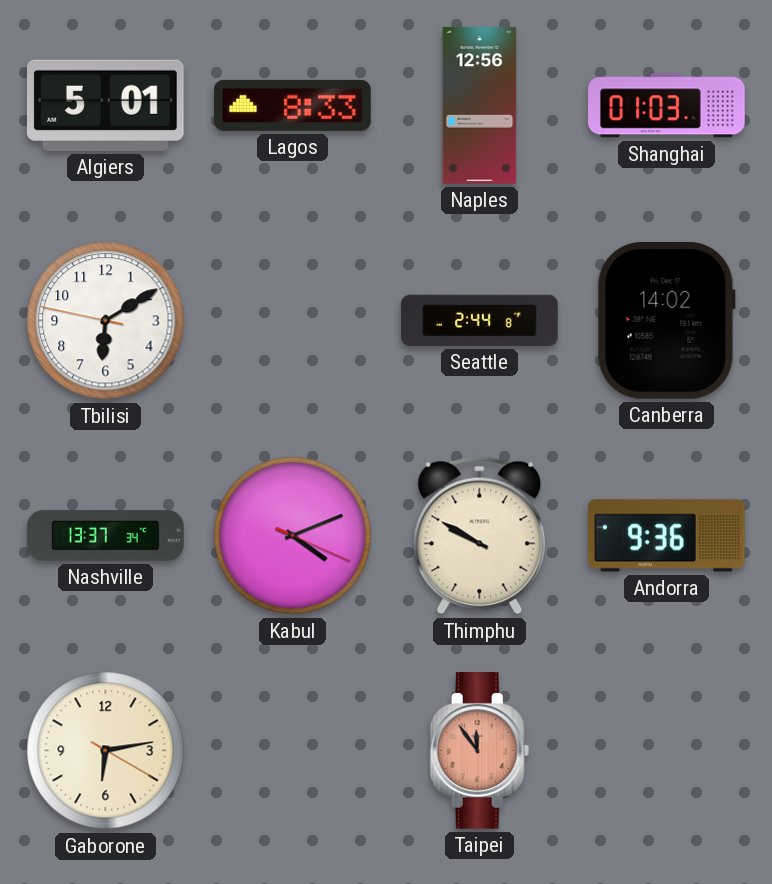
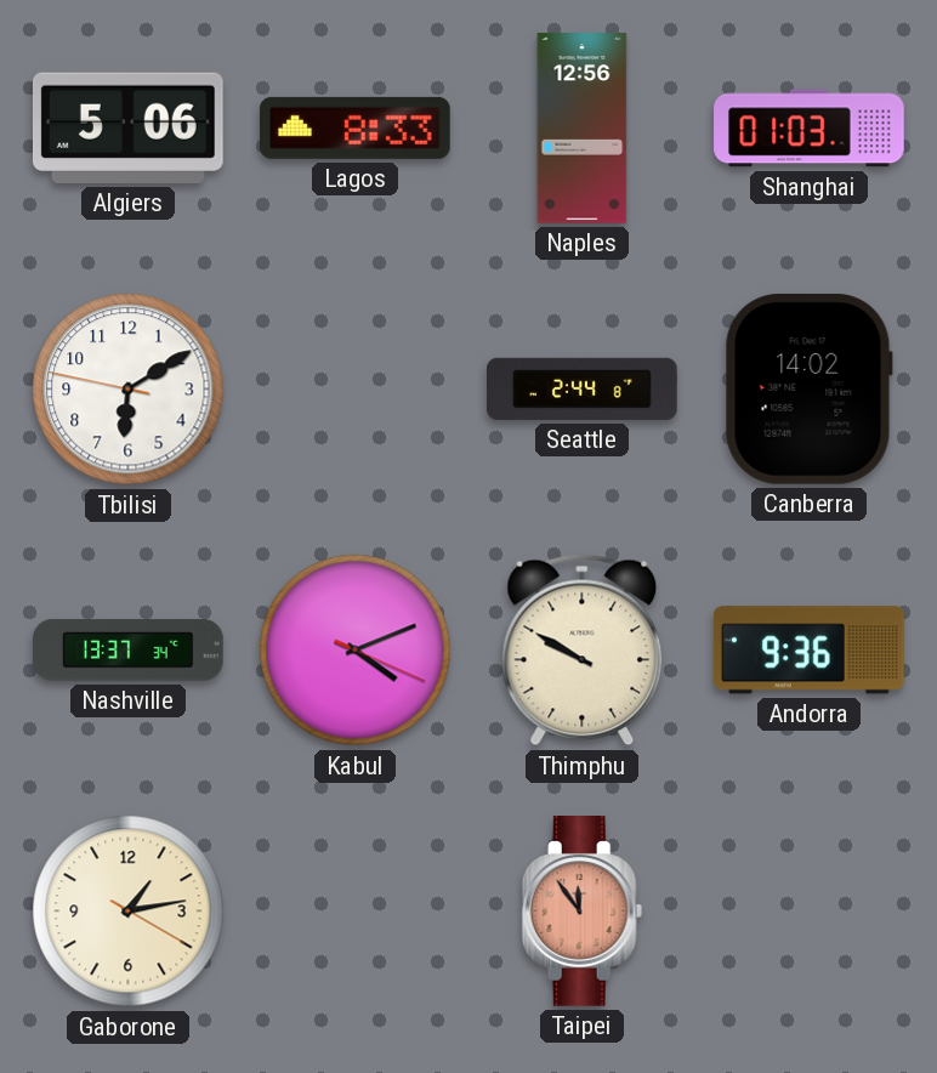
Algiers: 5:01 -> 5:06
Gaborone: 6:13 -> 1:13
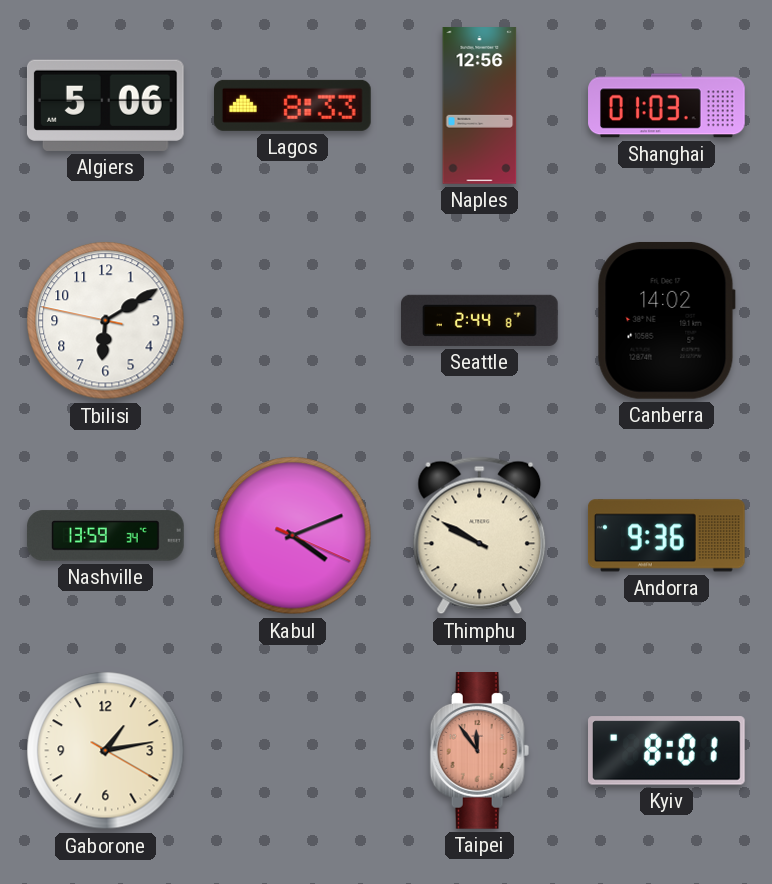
Nashville: 13:37 -> 13:59
Kyiv: none -> 8:01
